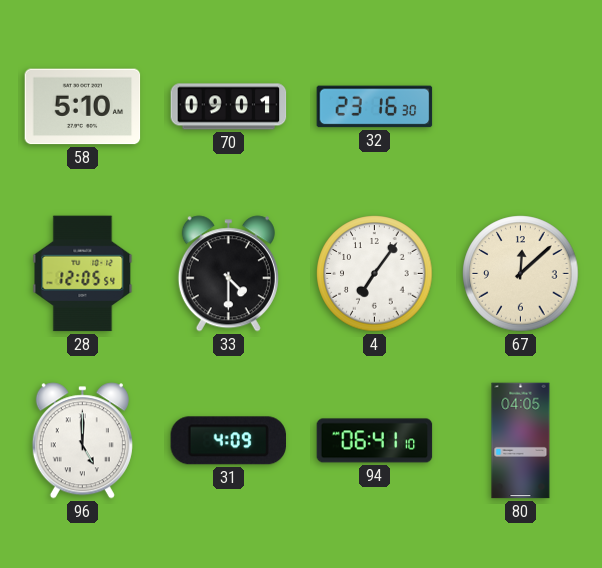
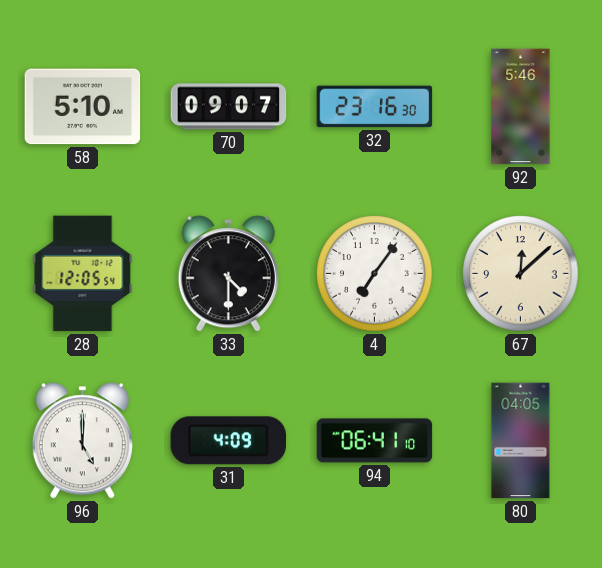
70: 09:01 -> 09:07
92: none -> 5:46
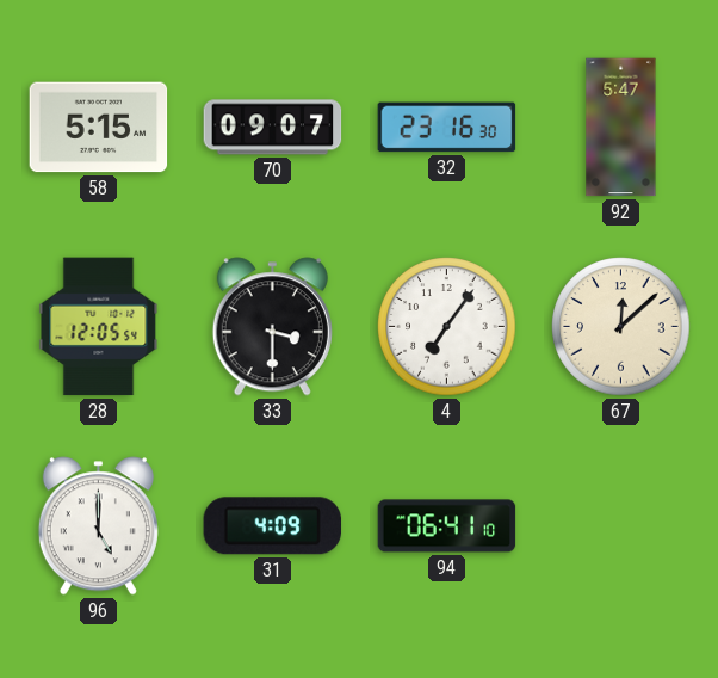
58: 5:10 -> 5:15
92: 5:46 -> 5:47
33: 4:30 -> 3:30
80: 04:05 -> none
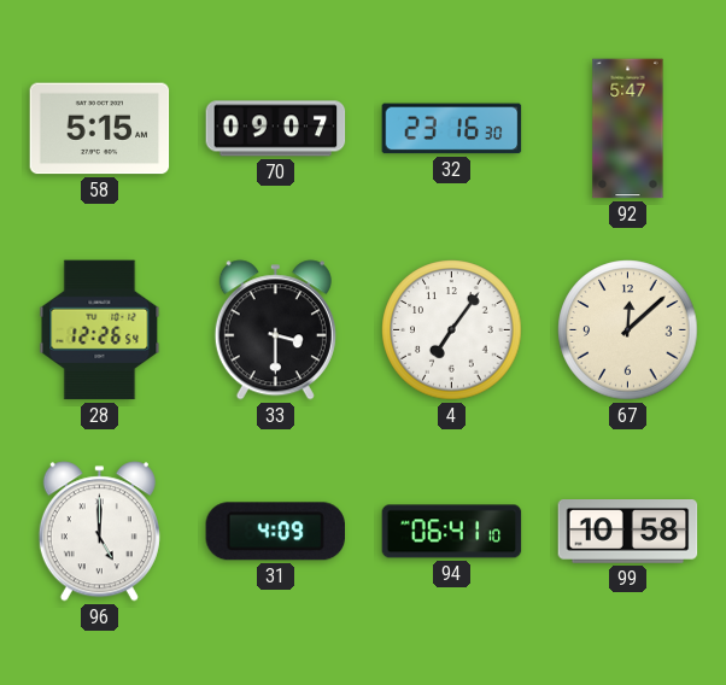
28: 12:05 -> 12:26
99: none -> 10:58
